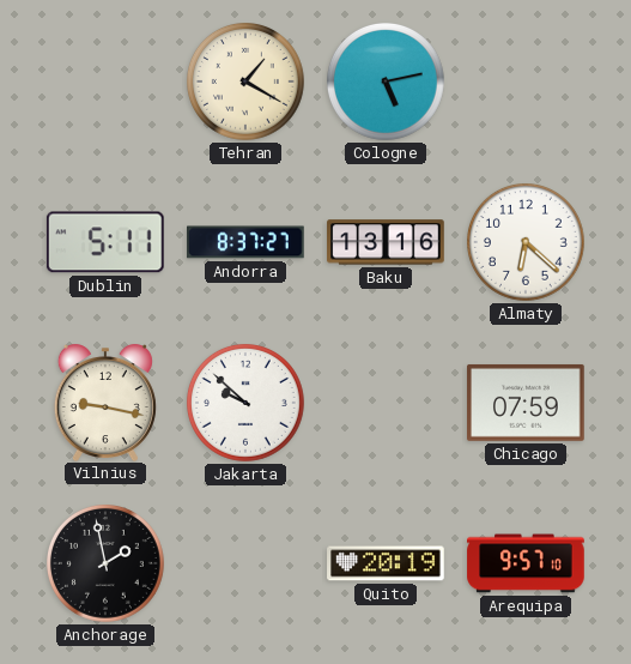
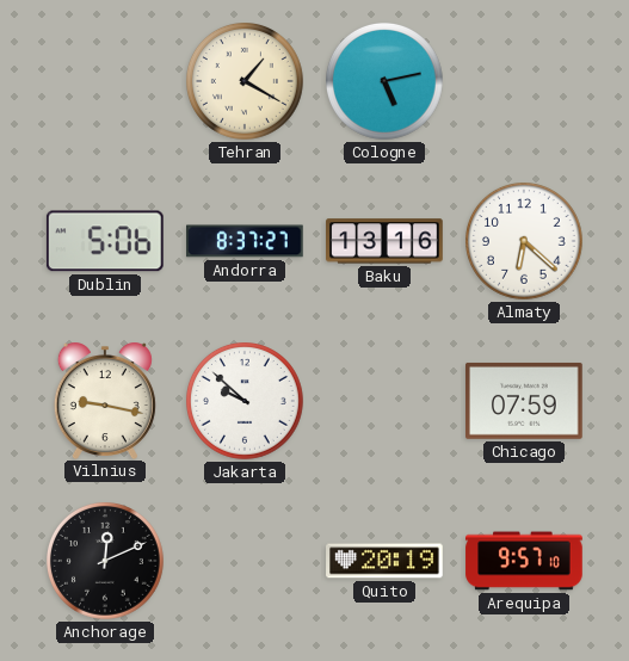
Dublin: 5:11 -> 5:06
Anchorage: 1:58 -> 12:11
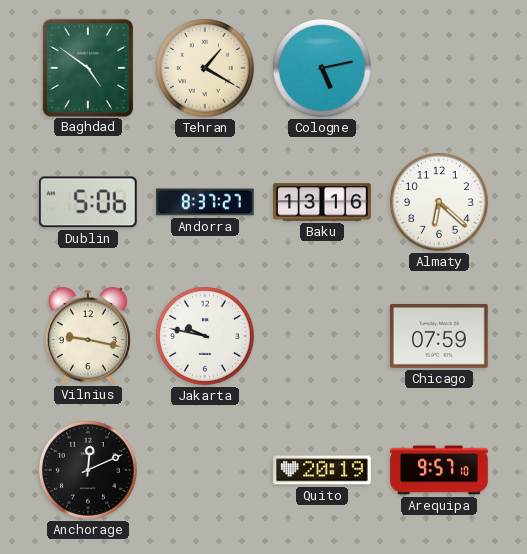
Baghdad: none -> 4:51
Jakarta: 9:52 -> 9:47
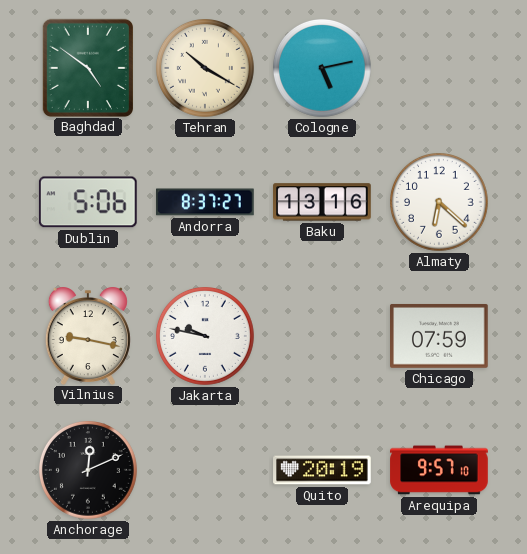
Tehran: 1:20 -> 10:20
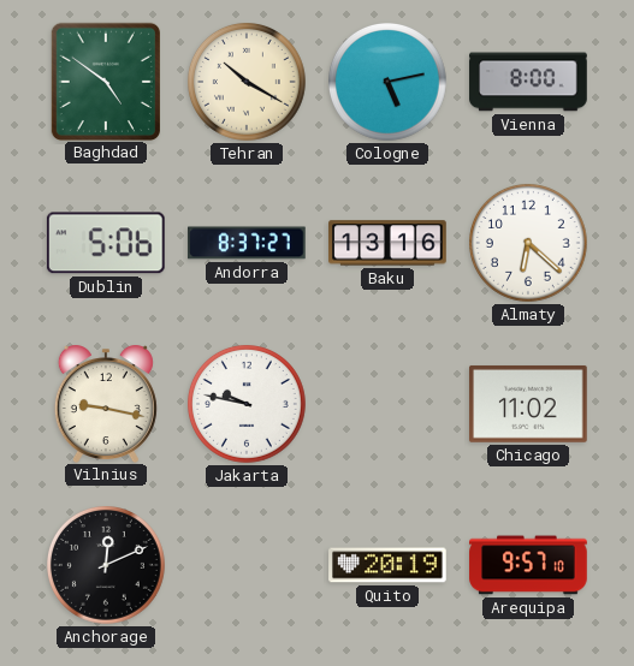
Vienna: none -> 8:00
Chicago: 07:59 -> 11:02
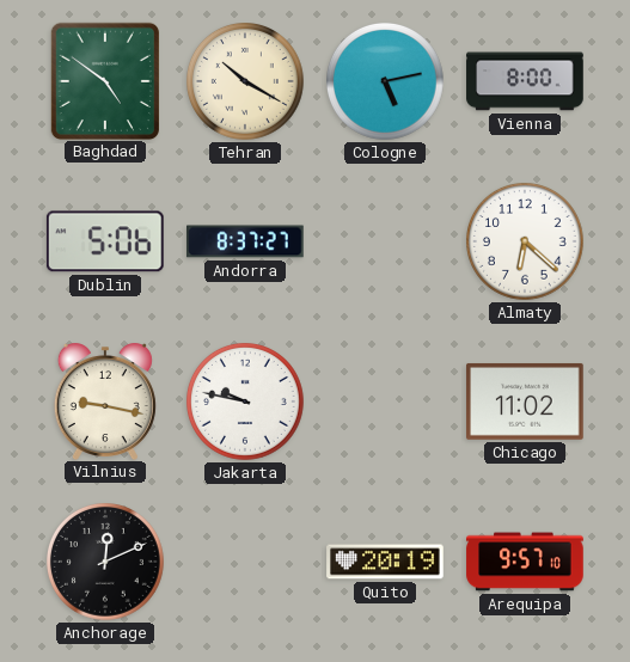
Baku: 13:16 -> none
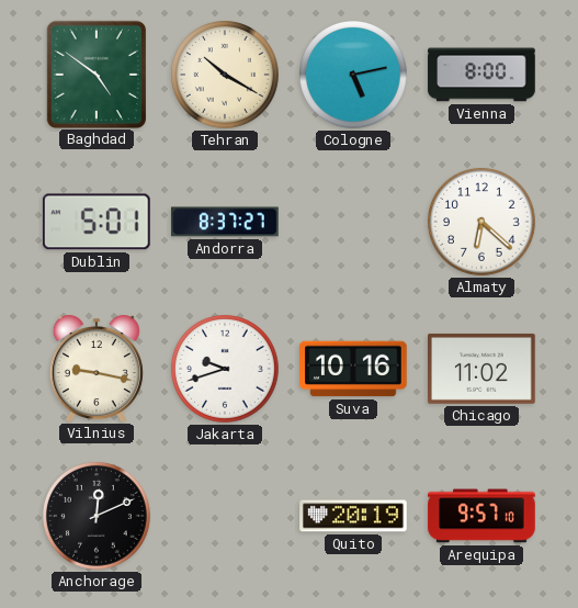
Dublin: 5:06 -> 5:01
Jakarta: 9:47 -> 9:42
Suva: none -> 10:16
